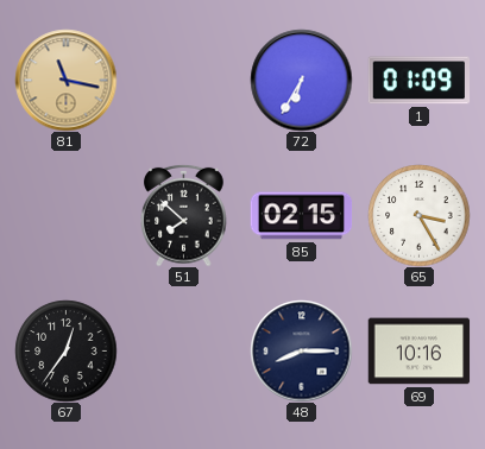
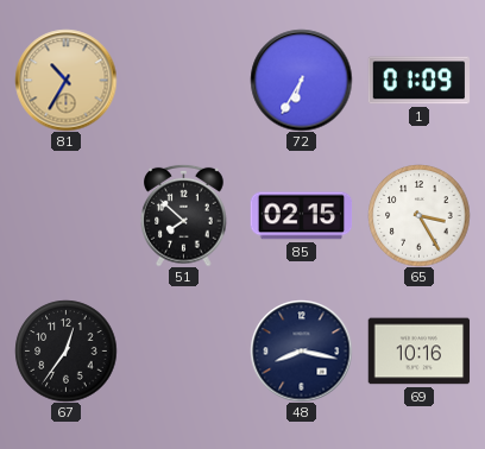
81: 11:17 -> 10:35
48: 8:15 -> 8:17
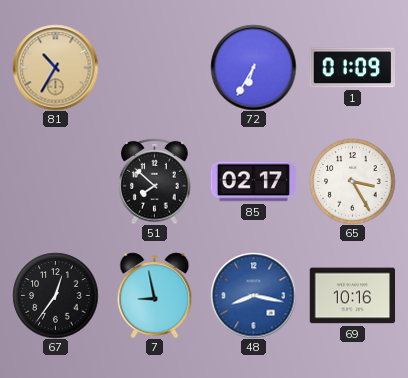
85: 02:15 -> 02:17
7: none -> 8:58
48 dial: navy -> blue
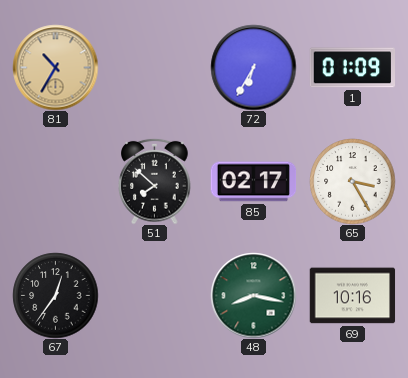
7: 8:58 -> none
48 dial: blue -> green
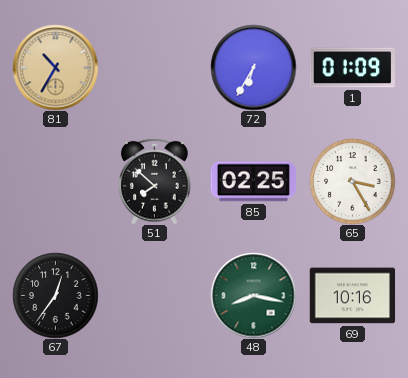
85: 02:17 -> 02:25
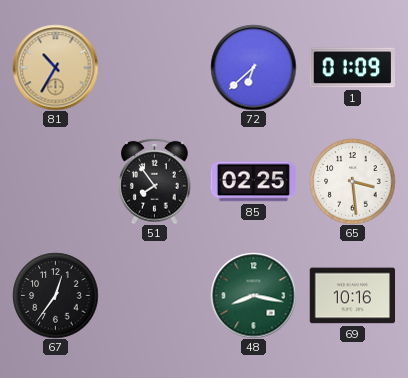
72: 6:35 -> 6:38
51: 7:52 -> 7:54
65: 3:25 -> 3:29
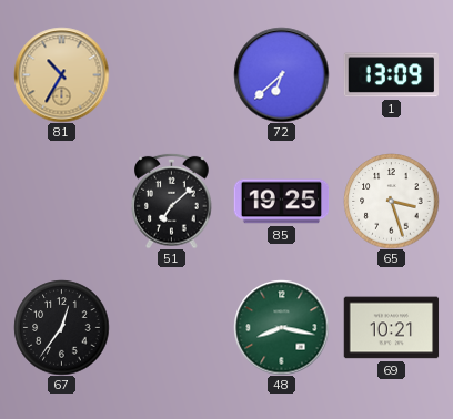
1: 01:09 -> 13:09
51: 7:54 -> 7:08
85: 02:25 -> 19:25
65: 3:29 -> 3:27
69: 10:16 -> 10:21
